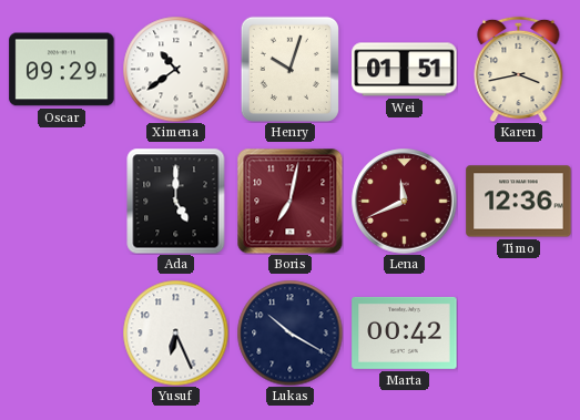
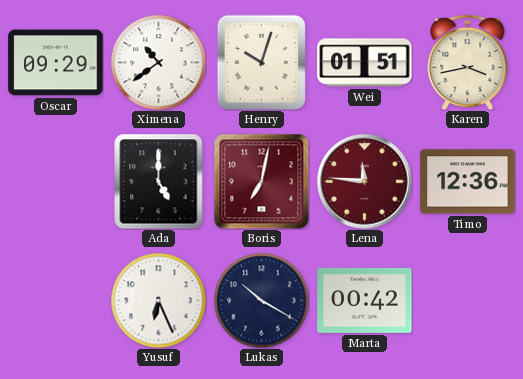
Lena: 11:41 -> 11:46
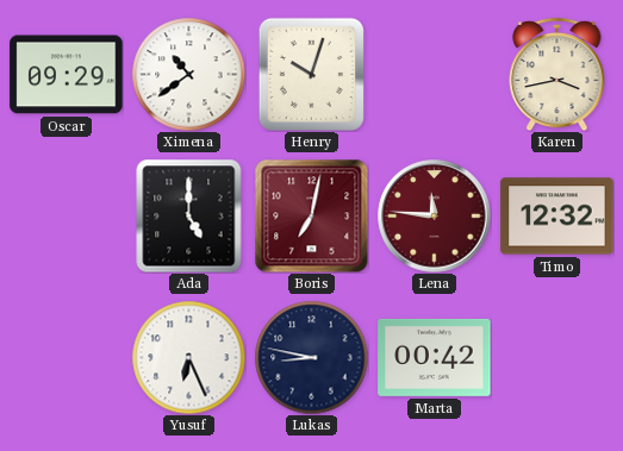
Wei: 01:51 -> none
Timo: 12:36 -> 12:32
Lukas: 10:20 -> 8:47
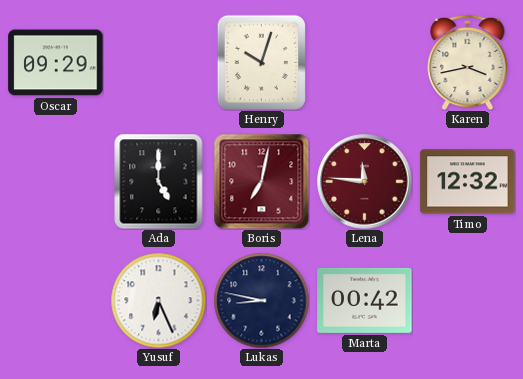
Ximena: 10:39 -> none
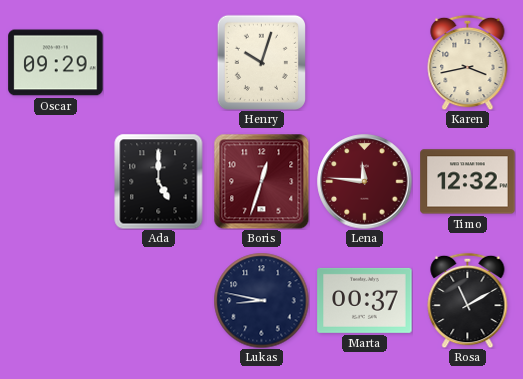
Boris: 7:02 -> 12:33
Yusuf: 6:26 -> none
Marta: 00:42 -> 00:37
Rosa: none -> 11:10
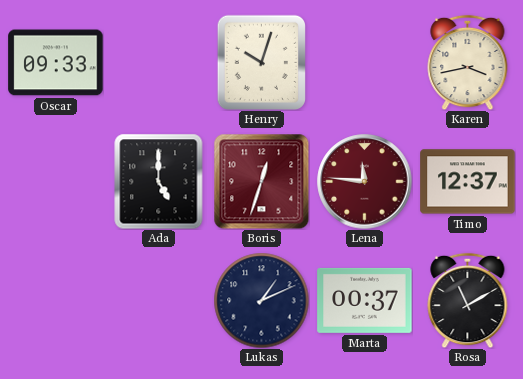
Oscar: 09:29 -> 09:33
Timo: 12:32 -> 12:37
Lukas: 8:47 -> 1:11
